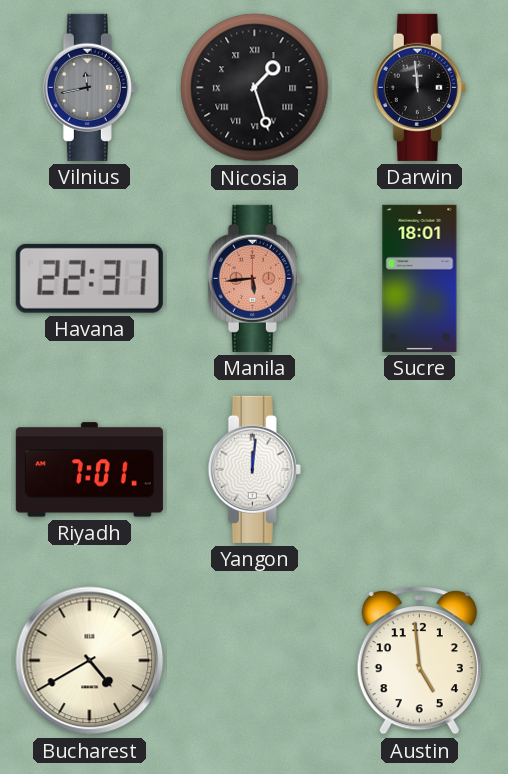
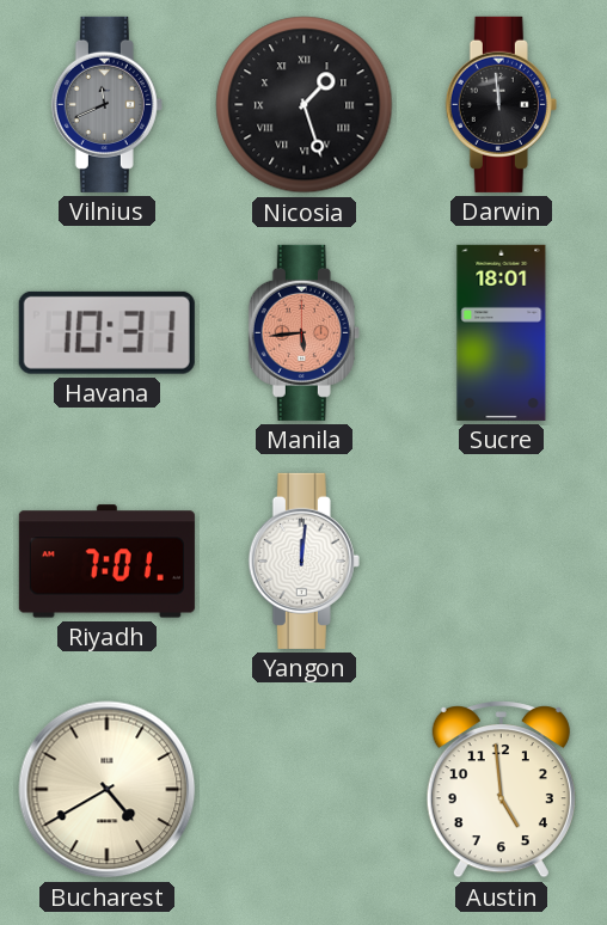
Vilnius: 11:43 -> 11:41
Havana: 22:31 -> 10:31
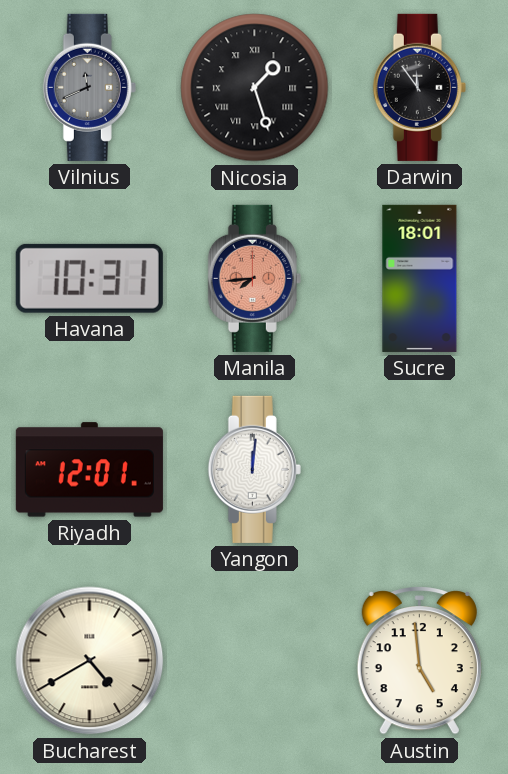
Darwin: 11:59 -> 11:54
Manila: 5:44 -> 7:44
Riyadh: 7:01 -> 12:01
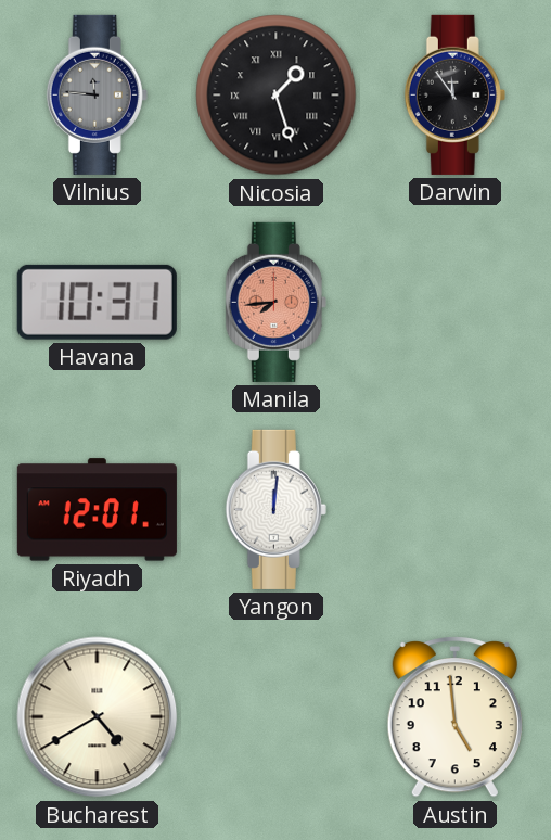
Vilnius: 11:41 -> 11:46
Sucre: 18:01 -> none
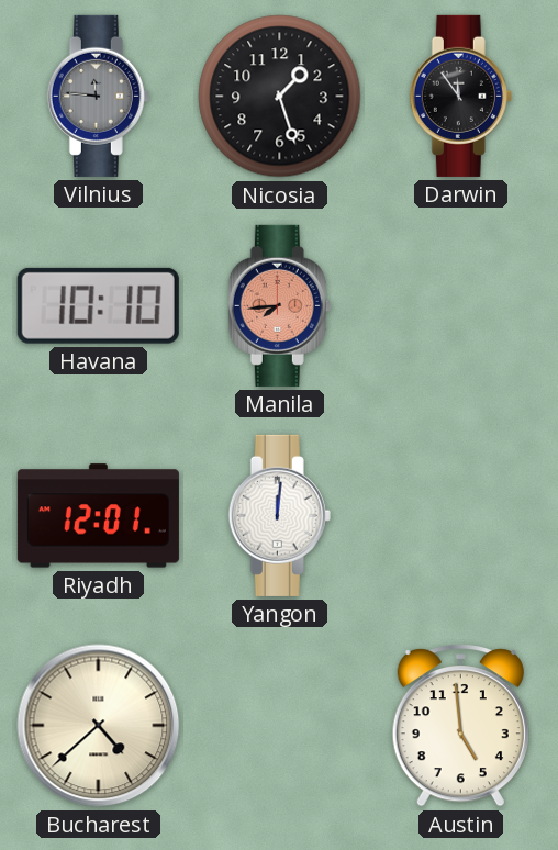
Nicosia numerals: Roman -> Arabic
Havana: 10:31 -> 10:10
Bucharest: 4:40 -> 4:38
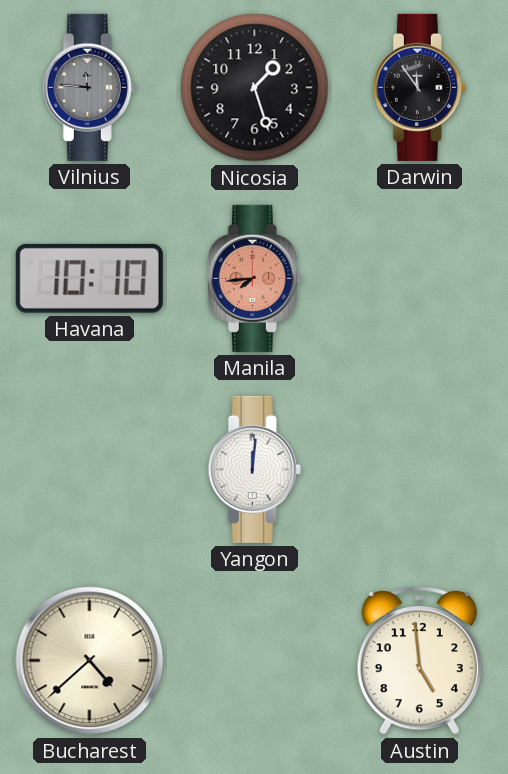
Riyadh: 12:01 -> none
